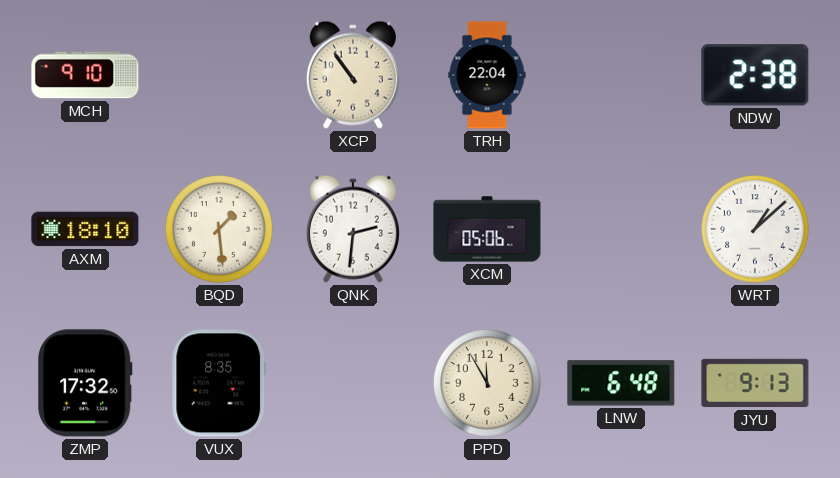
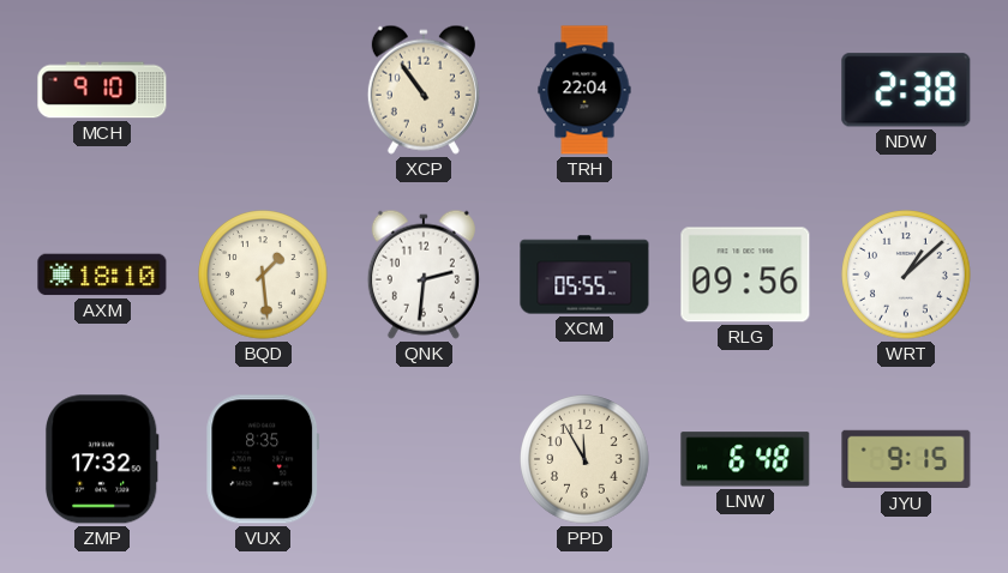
XCM: 05:06 -> 05:55
RLG: none -> 09:56
JYU: 9:13 -> 9:15
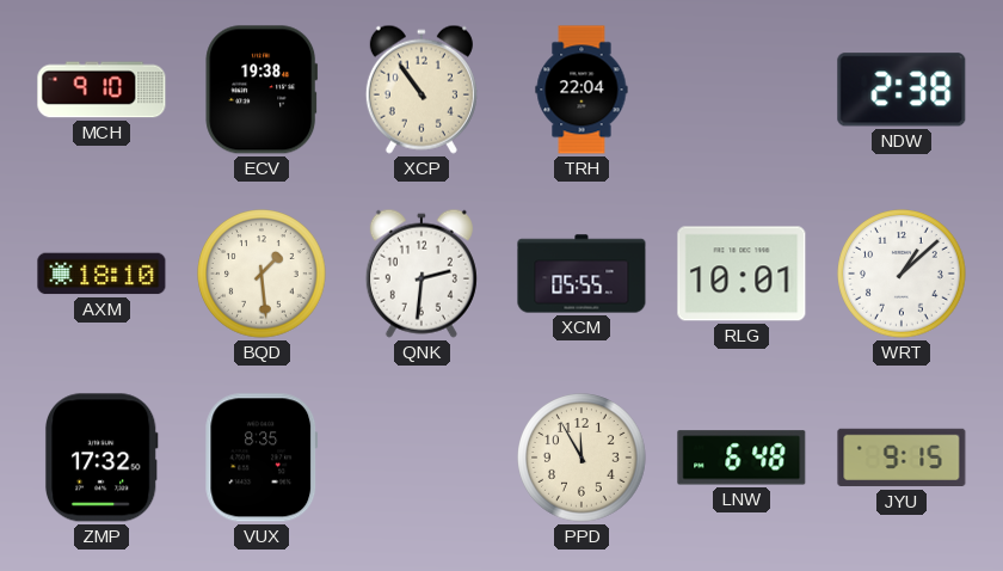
ECV: none -> 19:38
RLG: 09:56 -> 10:01
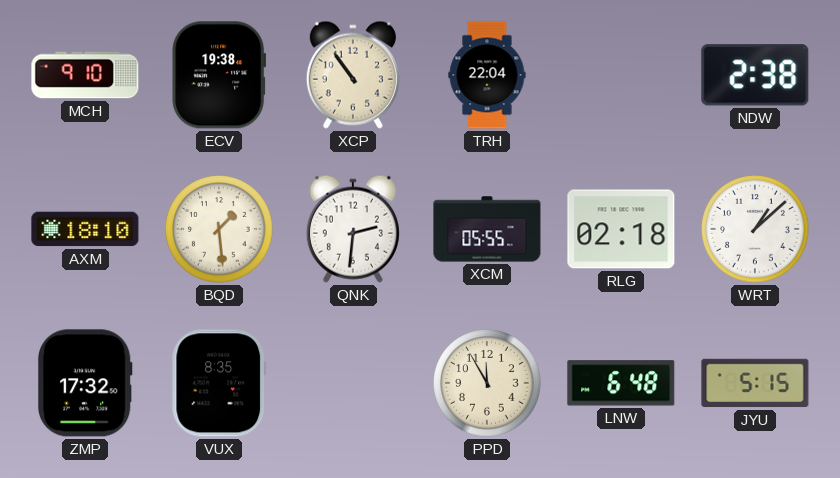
RLG: 10:01 -> 02:18
JYU: 9:15 -> 5:15
